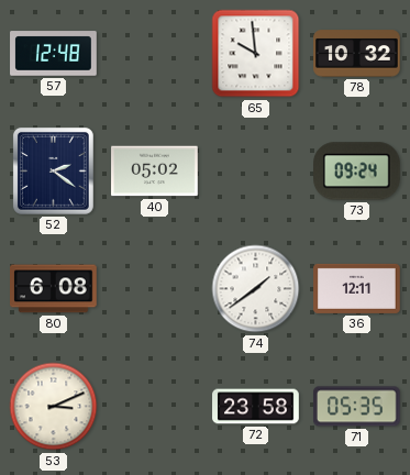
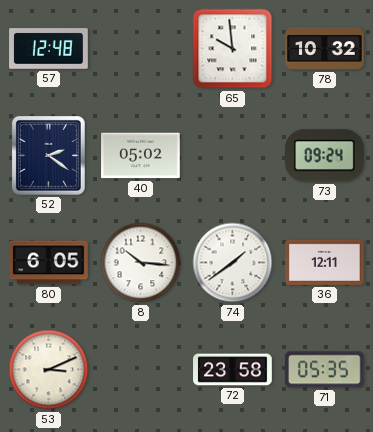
80: 6:08 -> 6:05
8: none -> 10:16
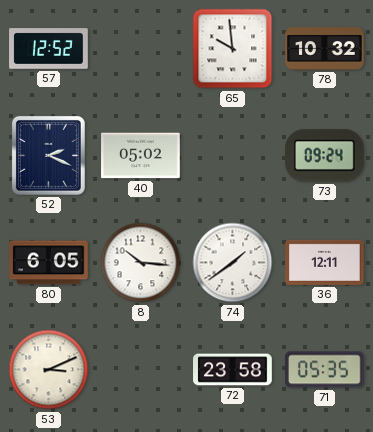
57: 12:48 -> 12:52
52: 2:21 -> 2:19
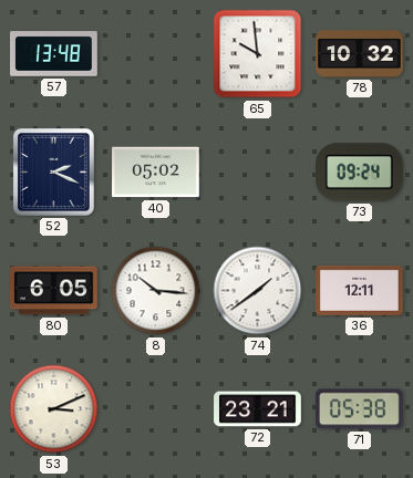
57: 12:52 -> 13:48
72: 23:58 -> 23:21
71: 05:35 -> 05:38
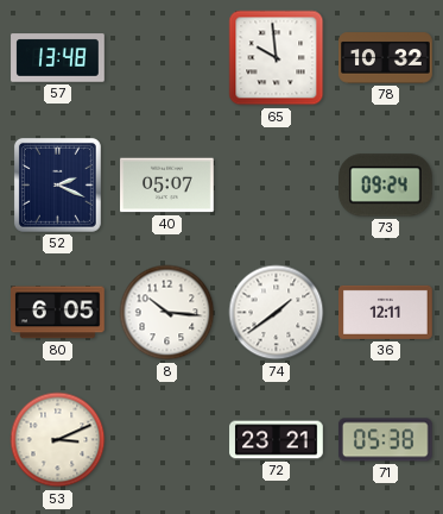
40: 05:02 -> 05:07
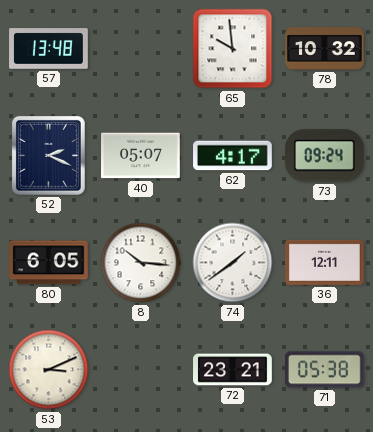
62: none -> 4:17
